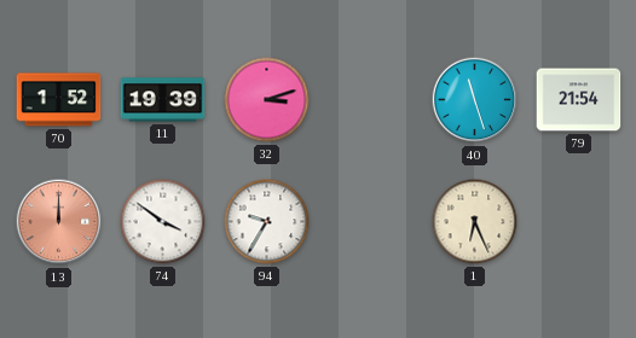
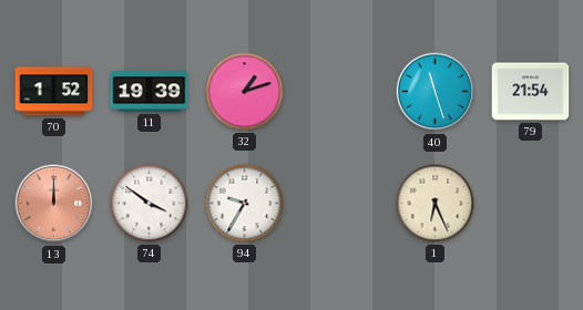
32: 3:12 -> 1:12
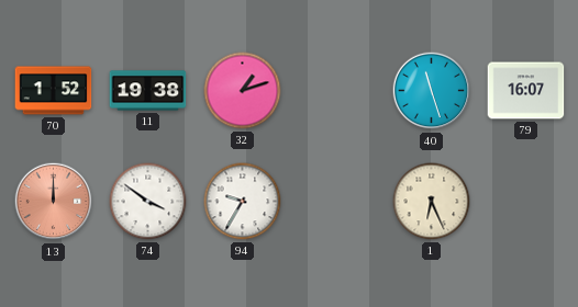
11: 19:39 -> 19:38
79: 21:54 -> 16:07
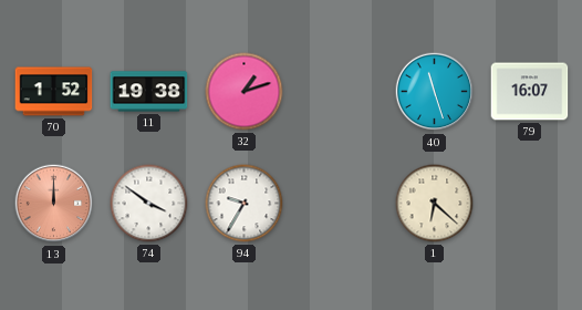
1: 6:26 -> 6:22
